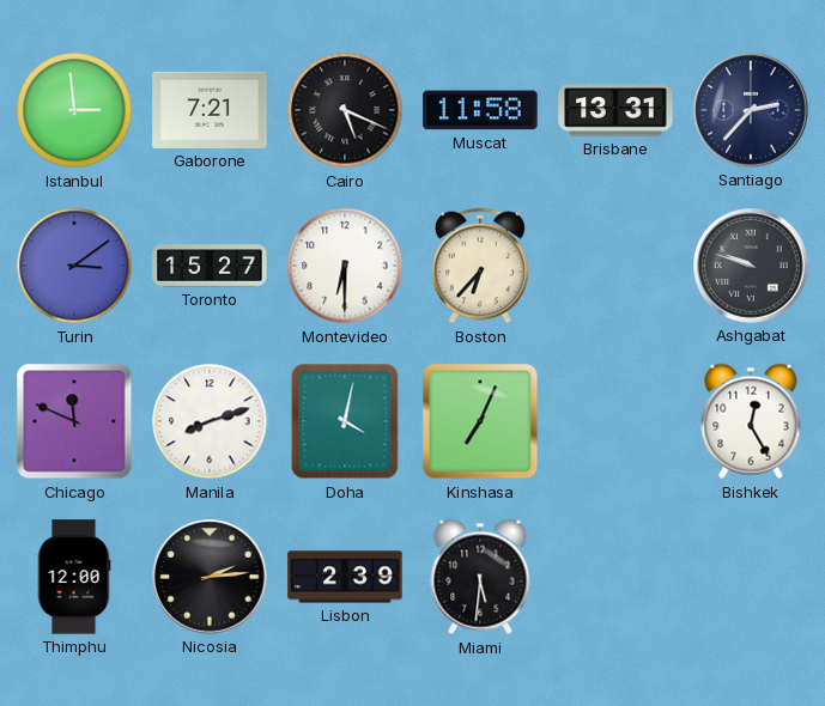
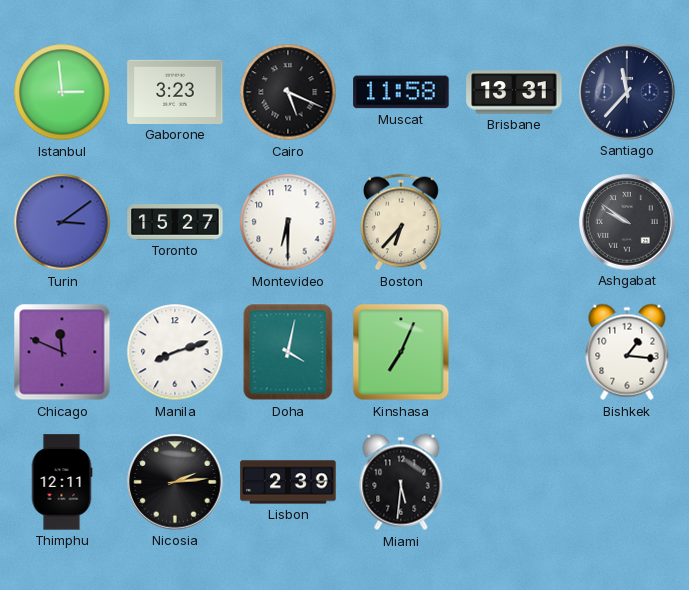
Gaborone: 7:21 -> 3:23
Santiago: 2:37 -> 11:37
Ashgabat: 9:48 -> 9:51
Bishkek: 12:25 -> 1:16
Thimphu: 12:00 -> 12:11
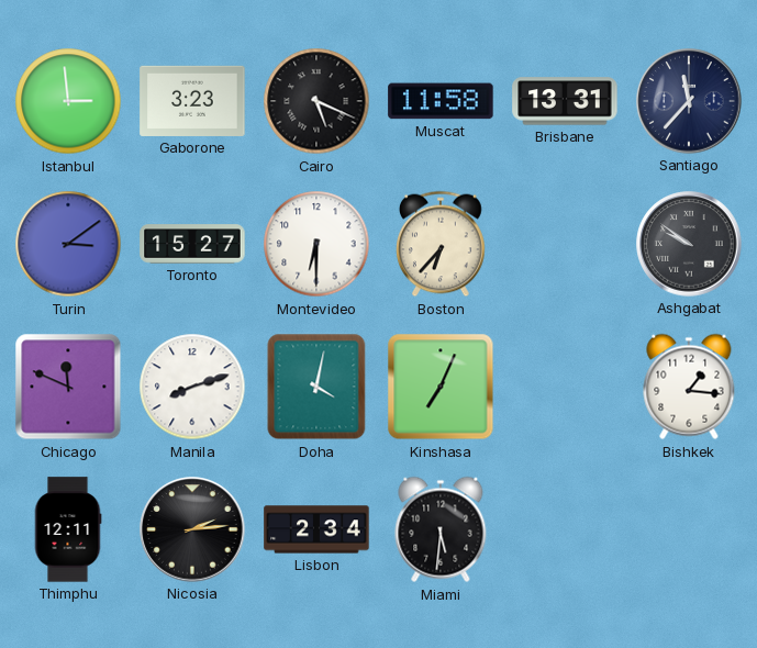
Lisbon: 2:39 -> 2:34
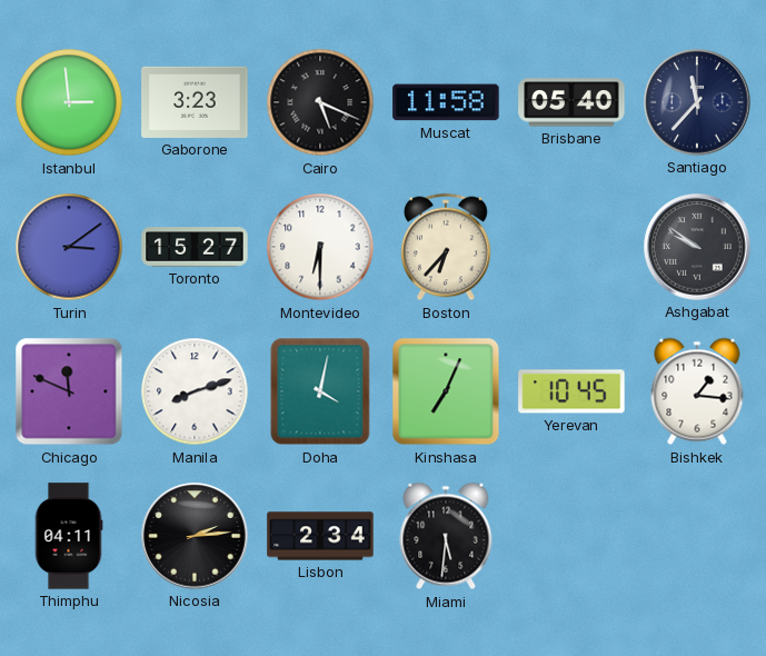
Brisbane: 13:31 -> 05:40
Yerevan: none -> 10:45
Thimphu: 12:11 -> 04:11
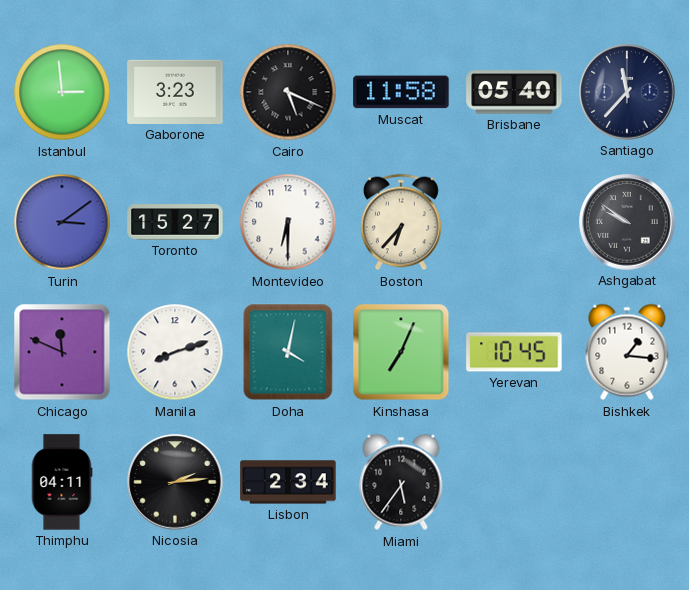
Miami: 5:31 -> 5:36
